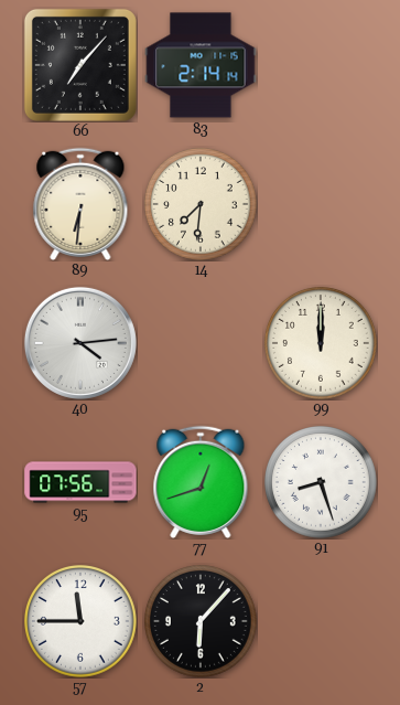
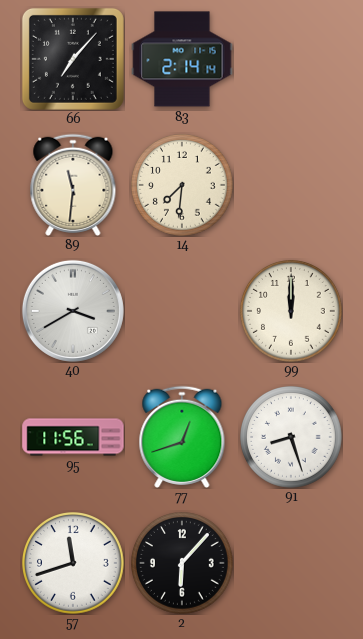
89: 6:31 -> 11:31
40: 4:14 -> 3:40
95: 07:56 -> 11:56
57: 11:45 -> 11:42
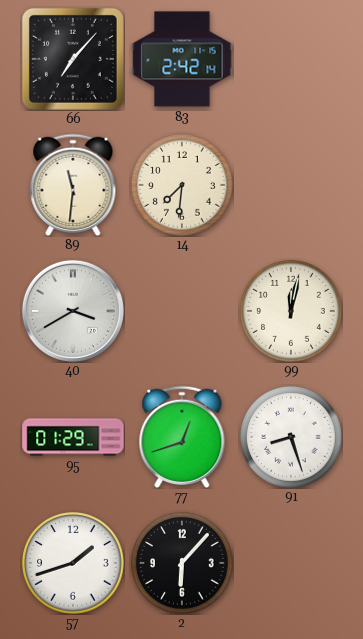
83: 2:14 -> 2:42
99: 12:00 -> 12:02
95: 11:56 -> 01:29
57: 11:42 -> 1:42
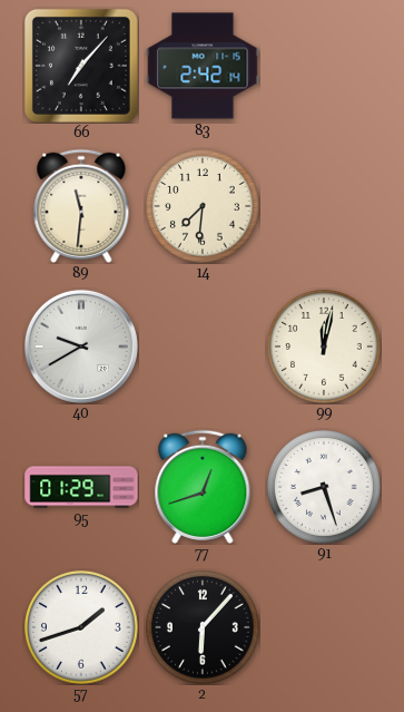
40: 3:40 -> 9:40
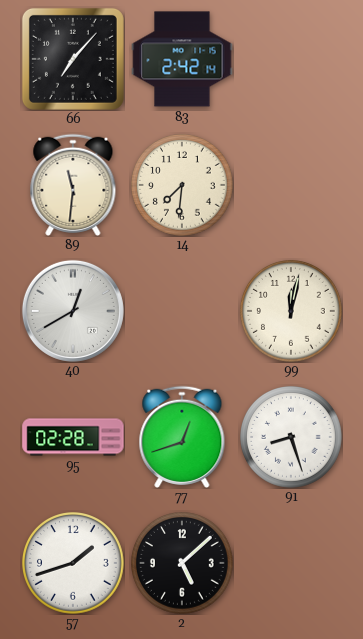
40: 9:40 -> 12:40
95: 01:29 -> 02:28
2: 6:07 -> 5:08
